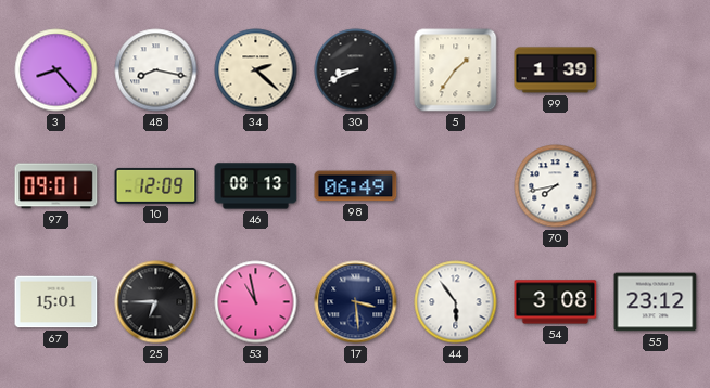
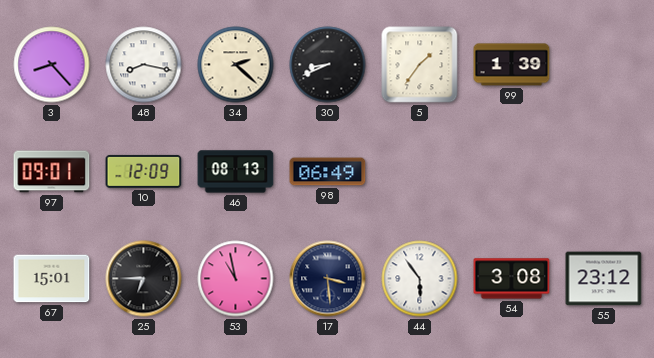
70: 7:43 -> none
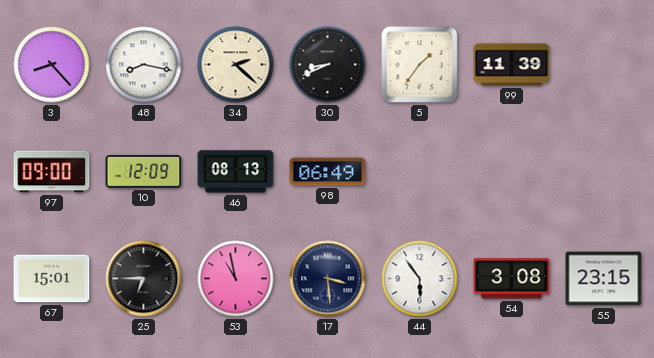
99: 1:39 -> 11:39
97: 09:01 -> 09:00
55: 23:12 -> 23:15
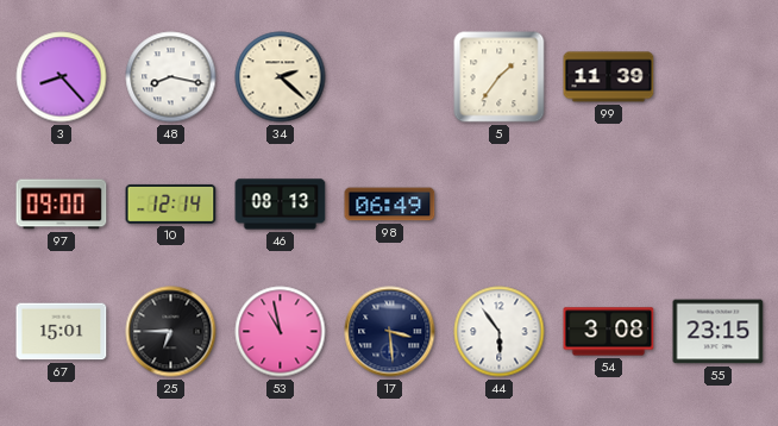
30: 8:41 -> none
10: 12:09 -> 12:14
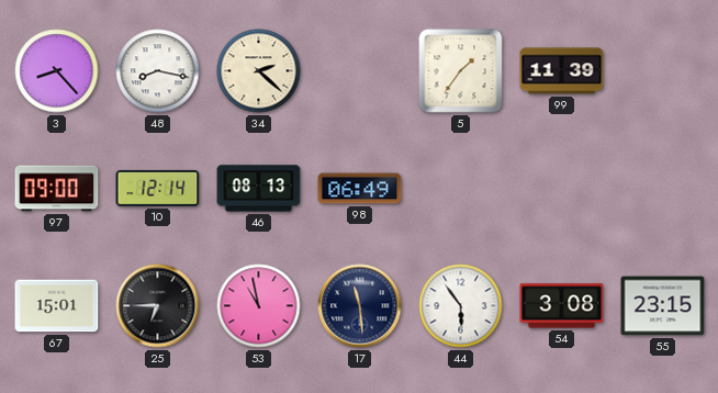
17: 3:29 -> 11:29
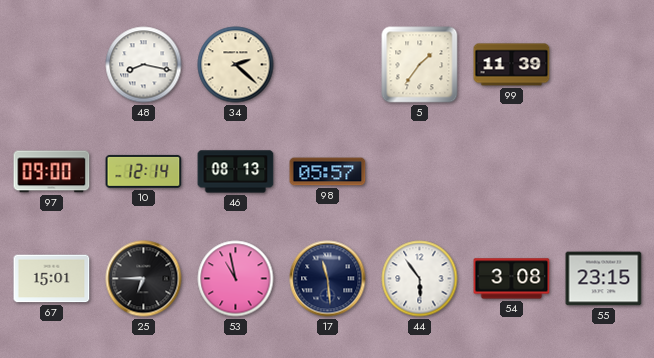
3: 8:23 -> none
98: 06:49 -> 05:57
